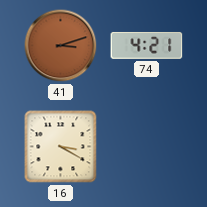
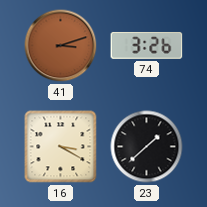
74: 4:21 -> 3:26
23: none -> 1:38
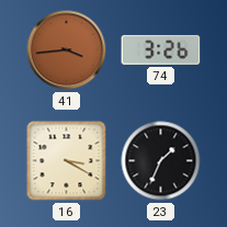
41: 3:12 -> 3:44
23: 1:38 -> 1:34
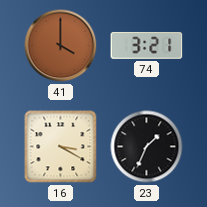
41: 3:44 -> 4:00
74: 3:26 -> 3:21
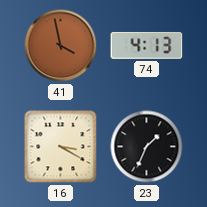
41: 4:00 -> 3:58
74: 3:21 -> 4:13
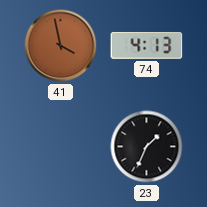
16: 3:20 -> none
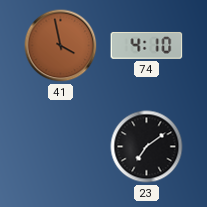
74: 4:13 -> 4:10
23: 1:34 -> 7:09
